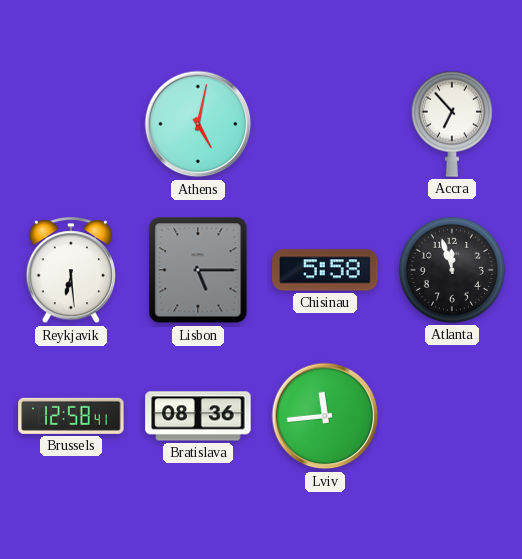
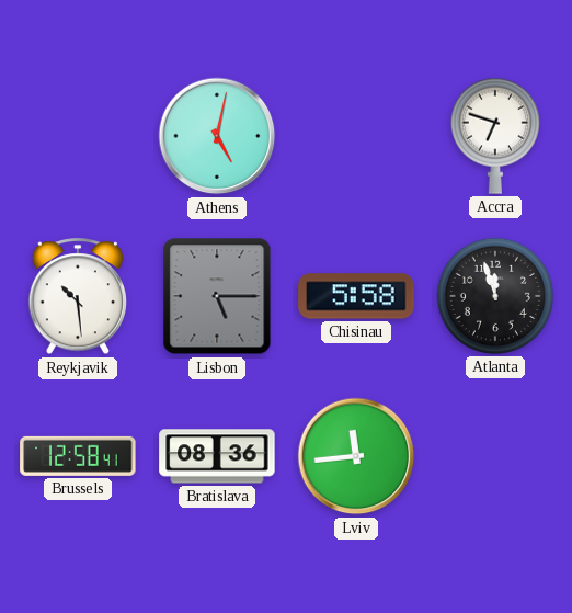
Accra: 6:53 -> 6:48
Reykjavik: 6:29 -> 10:29
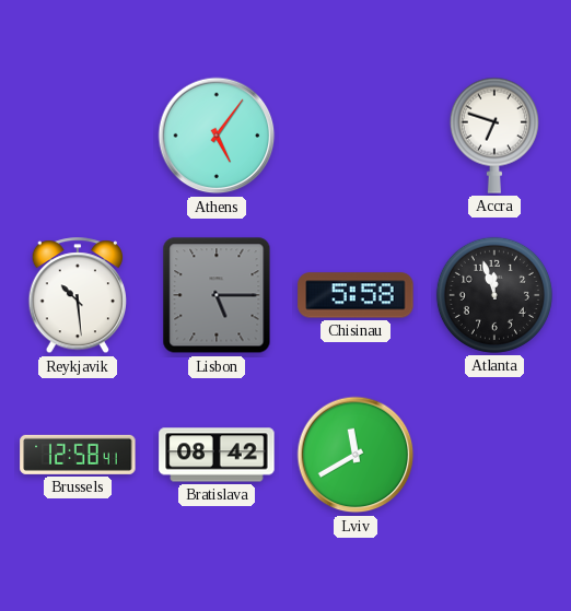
Athens: 5:02 -> 5:06
Bratislava: 08:36 -> 08:42
Lviv: 11:44 -> 11:40
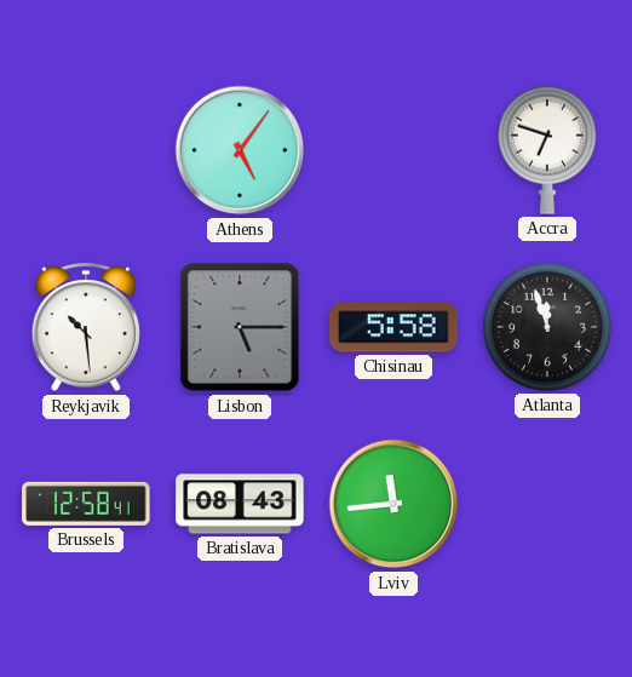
Bratislava: 08:42 -> 08:43
Lviv: 11:40 -> 11:44
